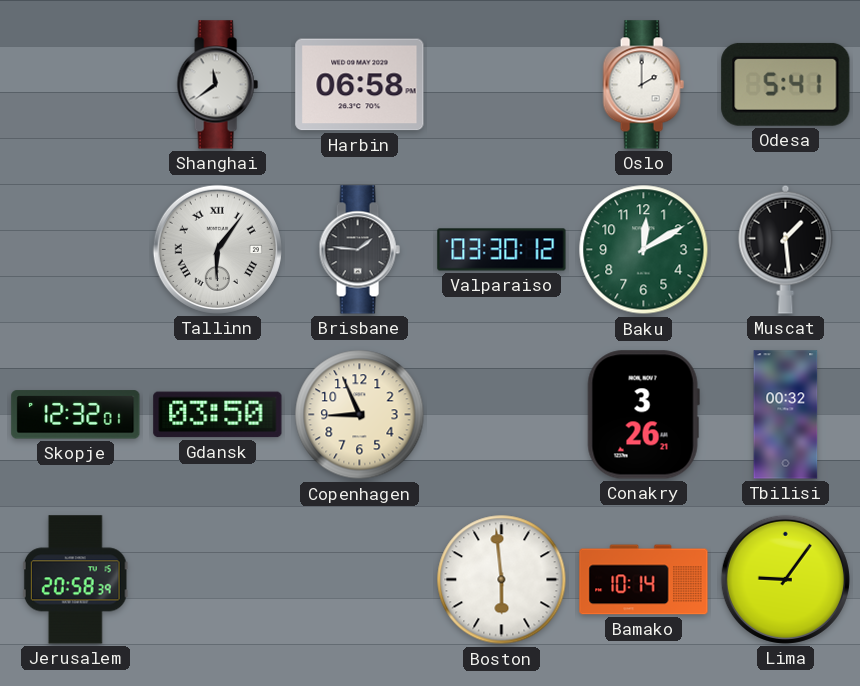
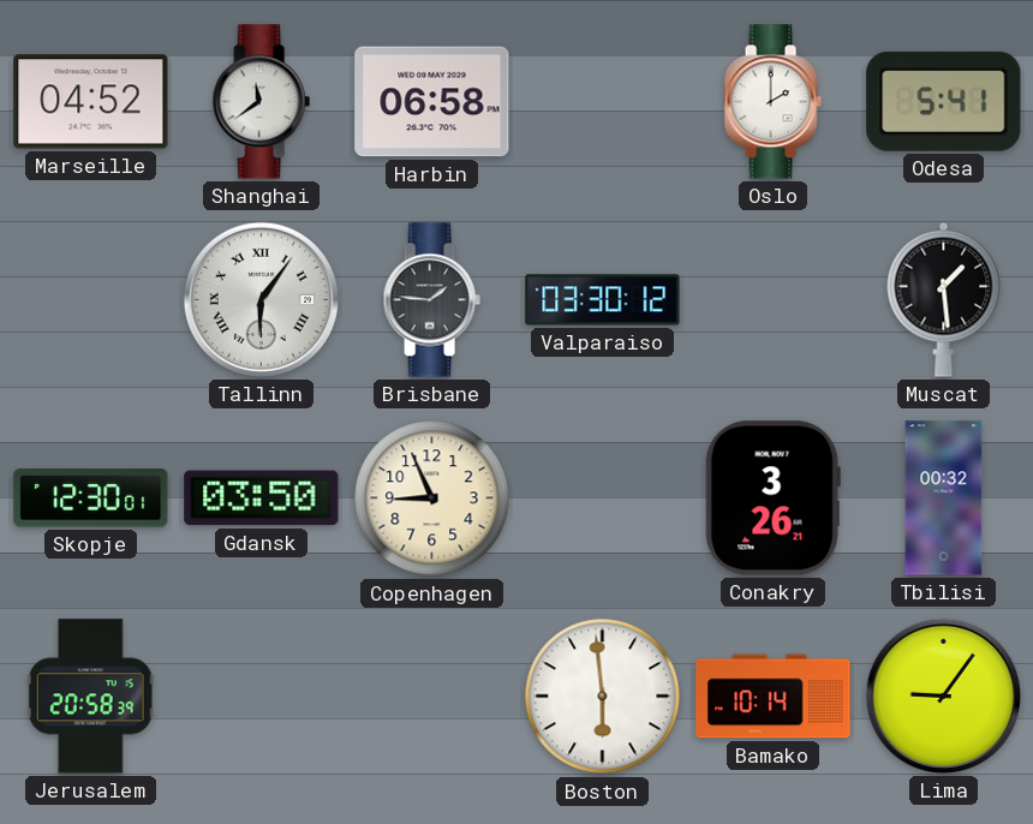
Marseille: none -> 04:52
Baku: 12:10 -> none
Skopje: 12:32 -> 12:30
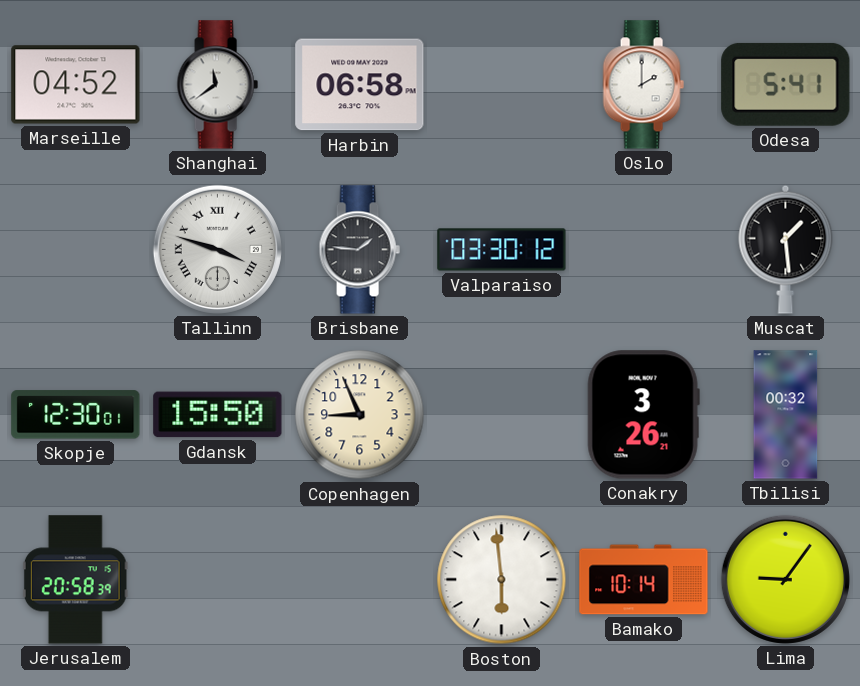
Tallinn: 6:06 -> 3:48
Gdansk: 03:50 -> 15:50
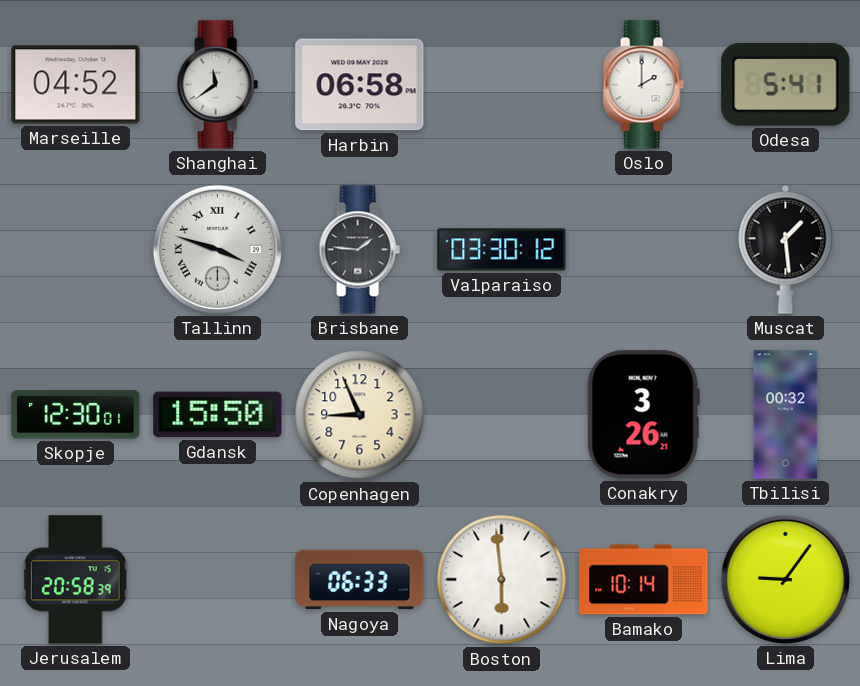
Nagoya: none -> 06:33
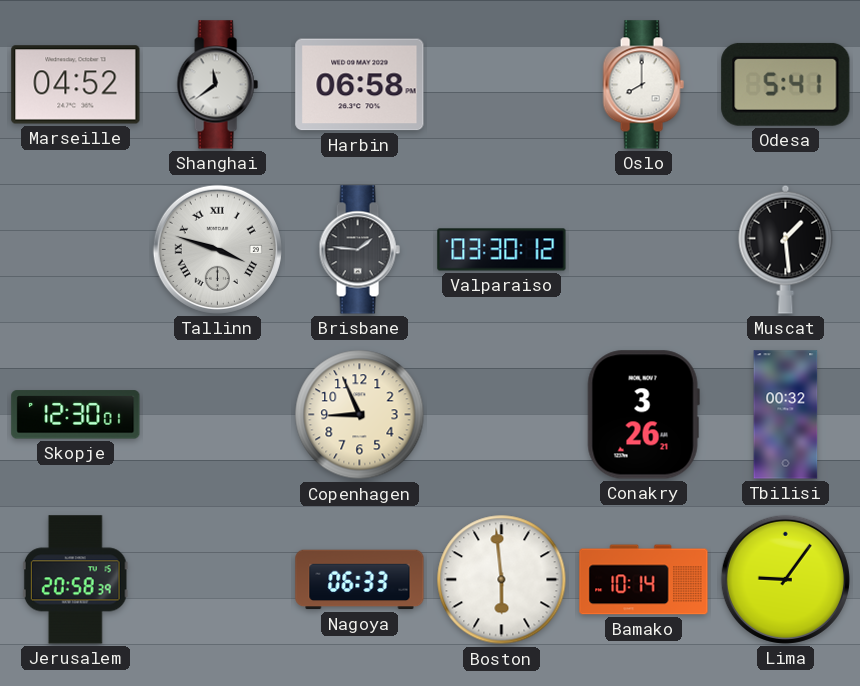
Oslo: 2:00 -> 8:00
Gdansk: 15:50 -> none
